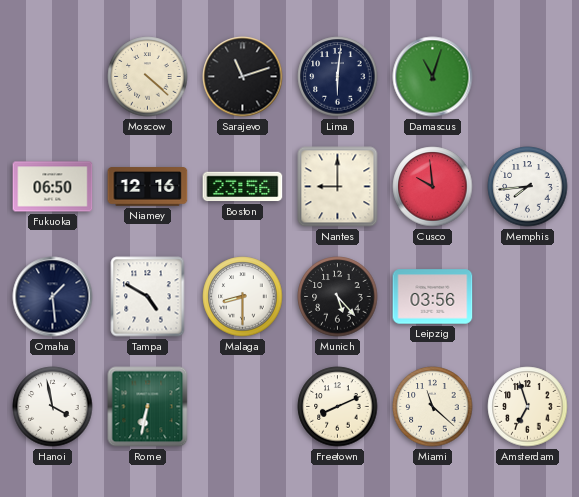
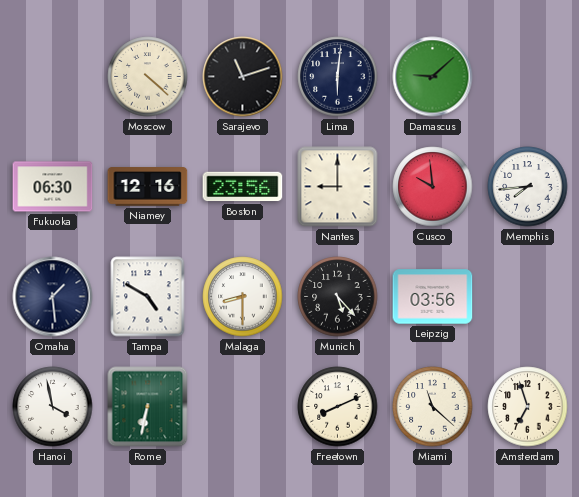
Damascus: 11:03 -> 9:08
Fukuoka: 06:50 -> 06:30
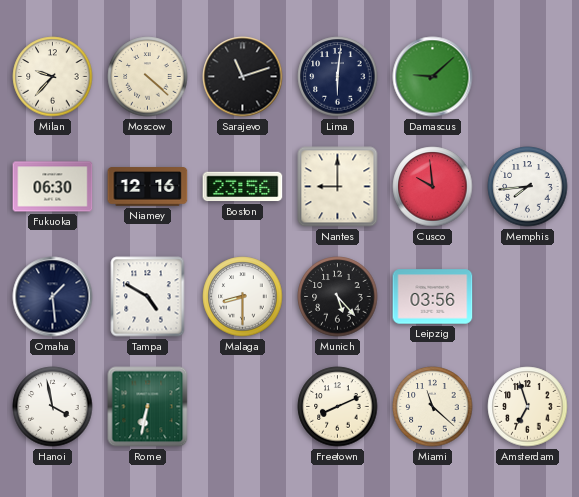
Milan: none -> 9:37
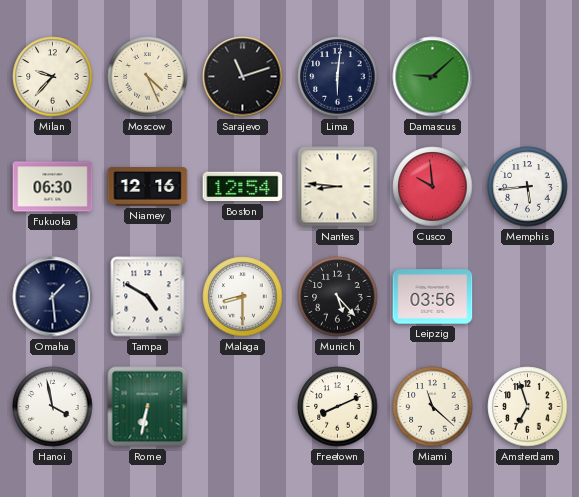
Moscow: 4:22 -> 4:26
Boston: 23:56 -> 12:54
Nantes: 9:00 -> 8:46
Memphis: 7:44 -> 5:44
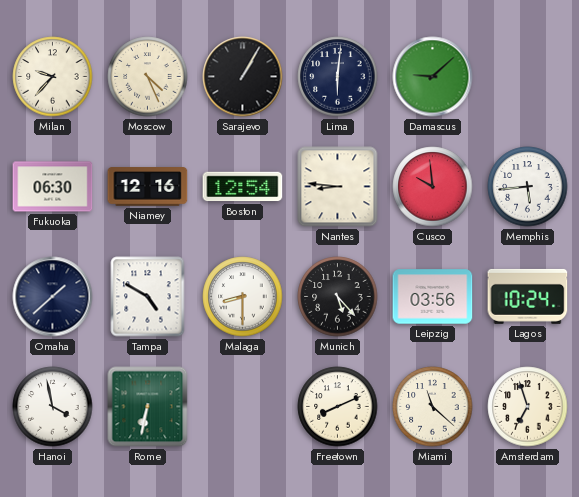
Sarajevo: 11:12 -> 1:05
Omaha: 1:29 -> 1:38
Lagos: none -> 10:24
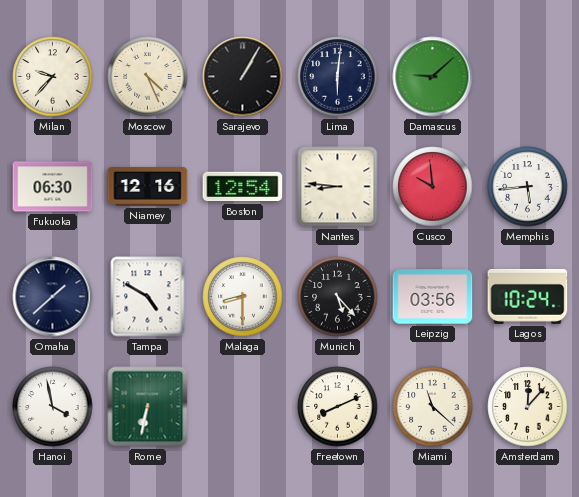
Amsterdam: 6:57 -> 12:07
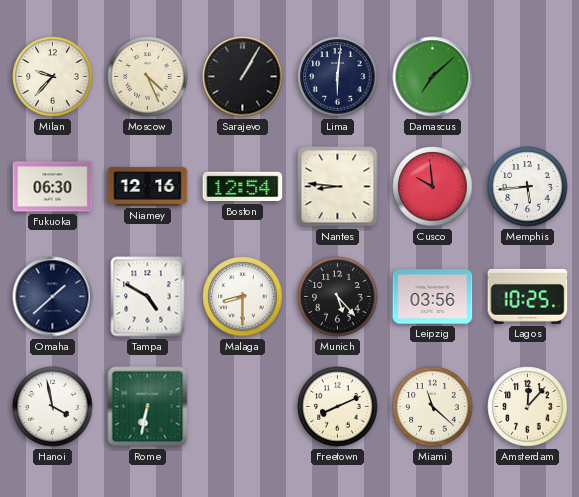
Damascus: 9:08 -> 7:08
Lagos: 10:24 -> 10:25
